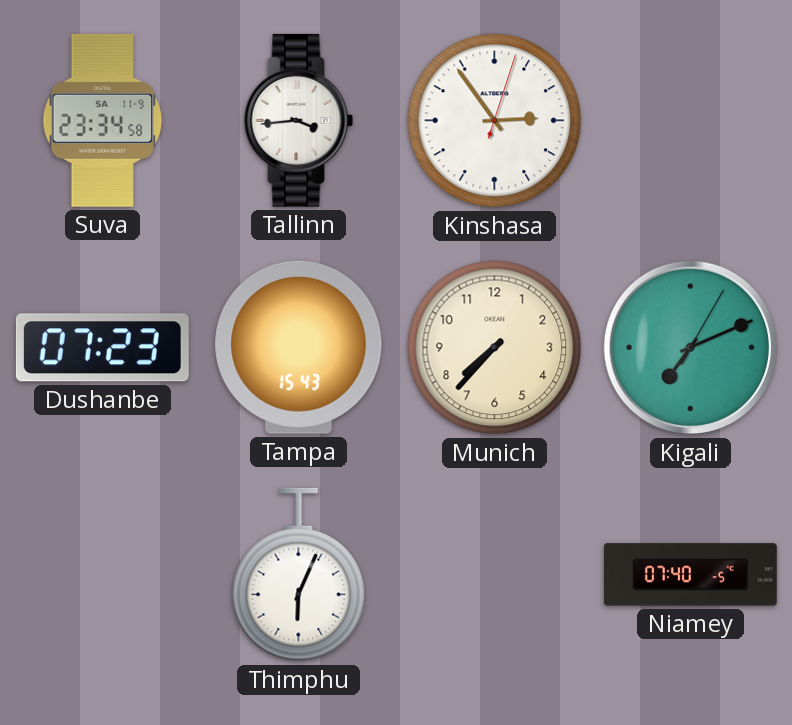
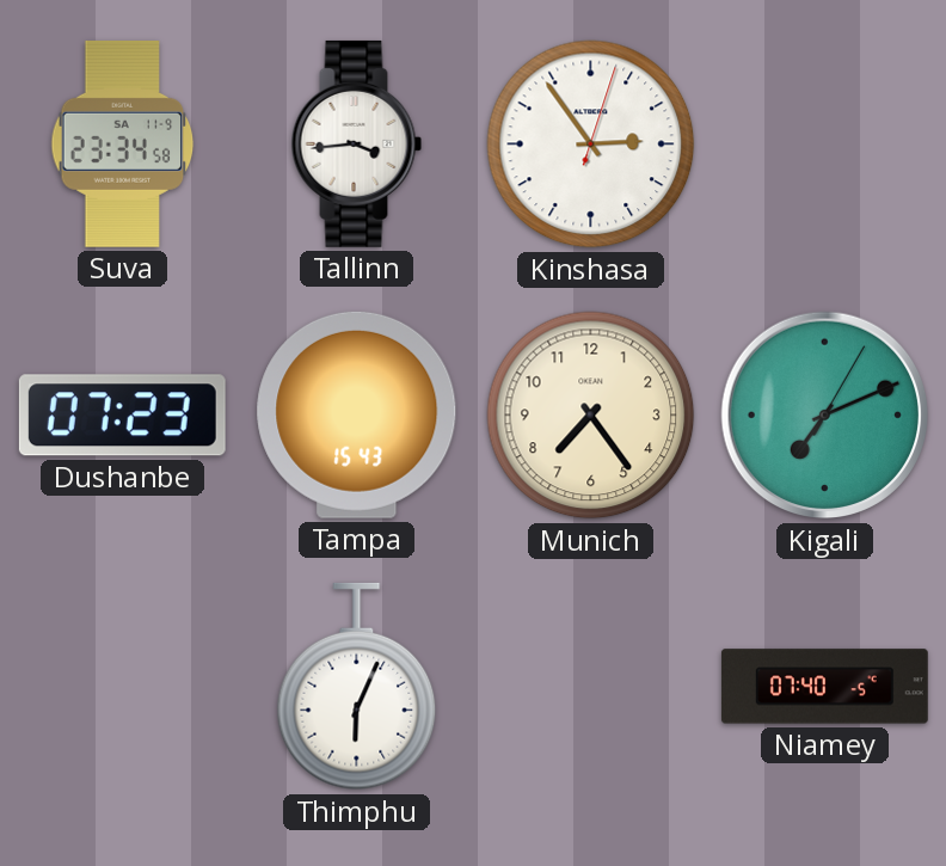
Munich: 7:37 -> 7:24
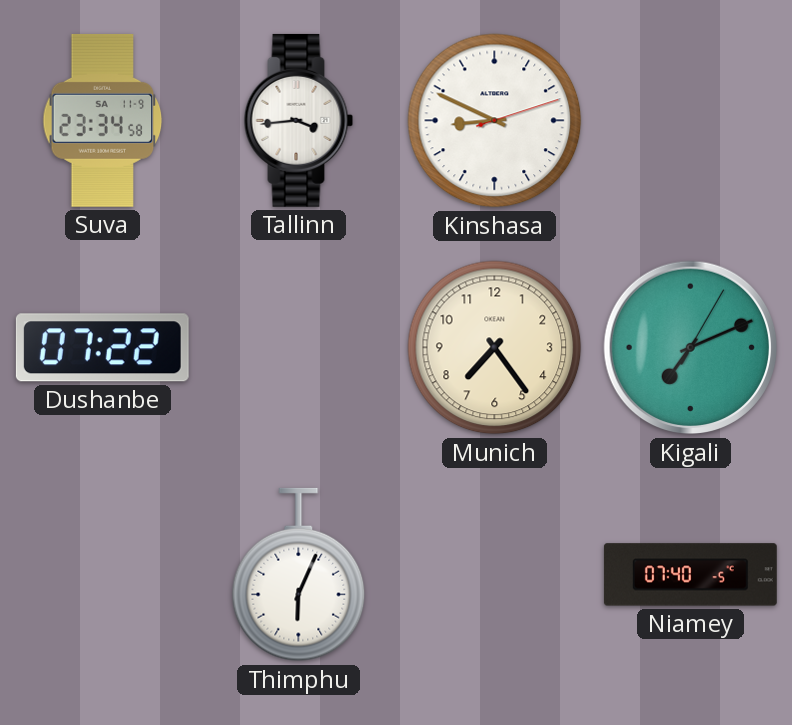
Kinshasa: 2:54 -> 8:49
Dushanbe: 07:23 -> 07:22
Tampa: 15:43 -> none
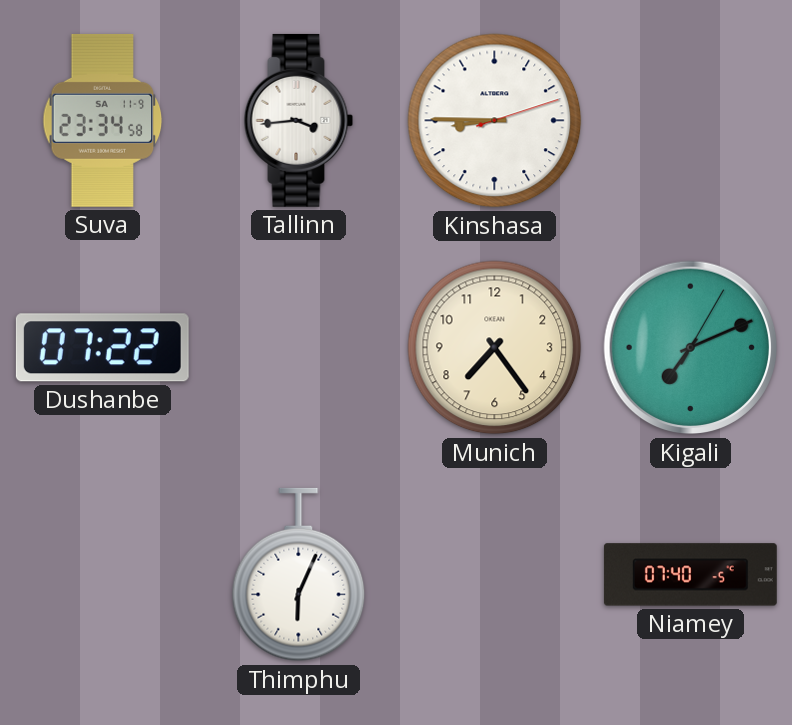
Kinshasa: 8:49 -> 8:45
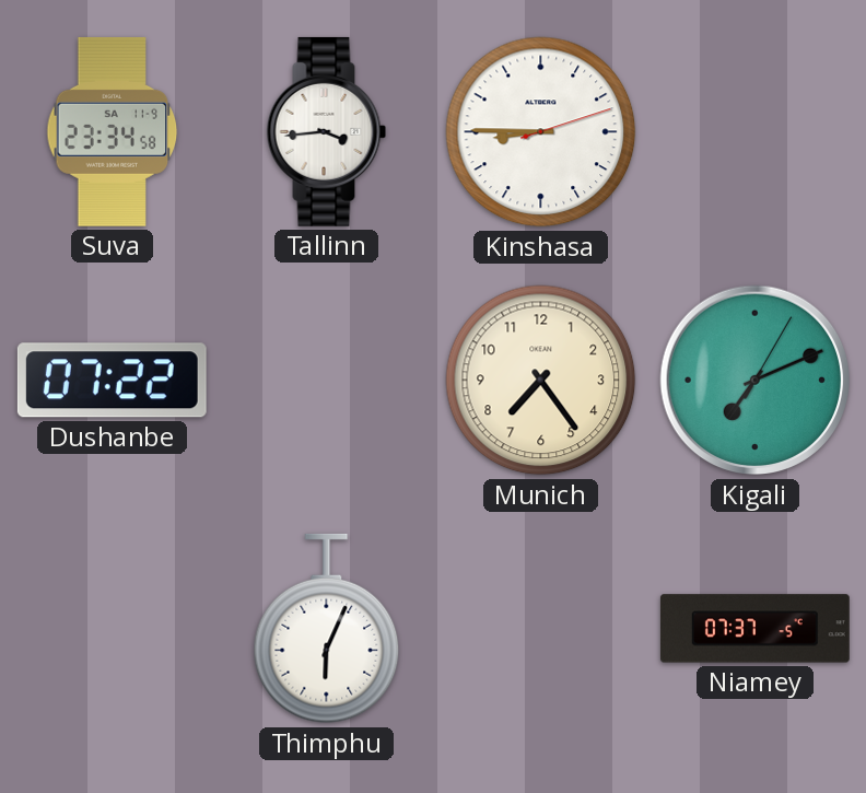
Niamey: 07:40 -> 07:37
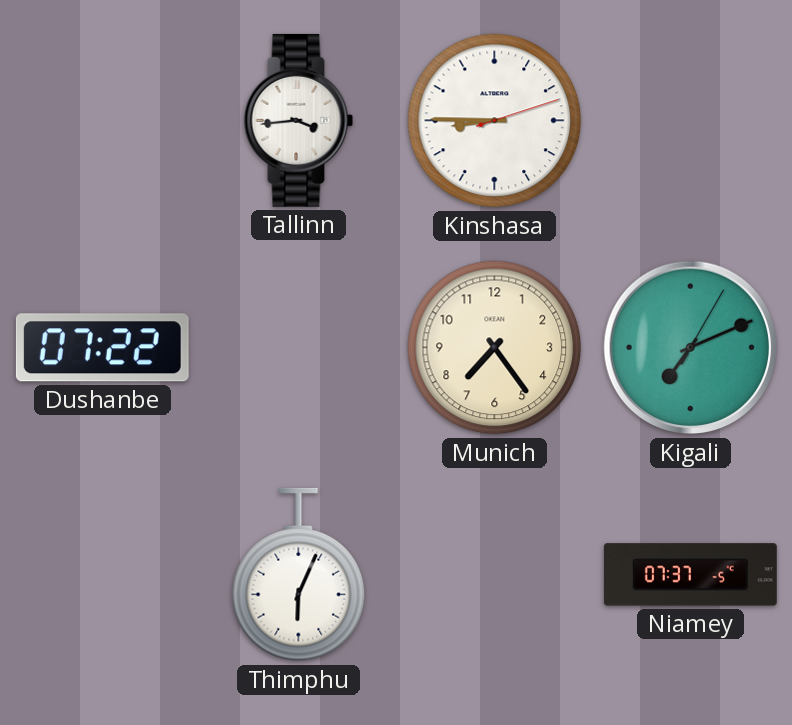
Suva: 23:34 -> none
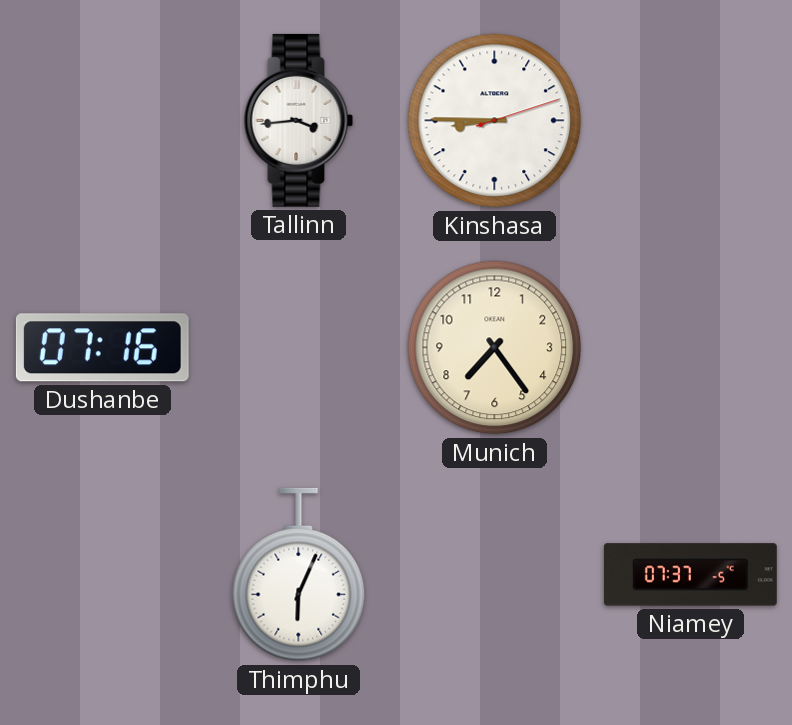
Dushanbe: 07:22 -> 07:16
Kigali: 7:11 -> none
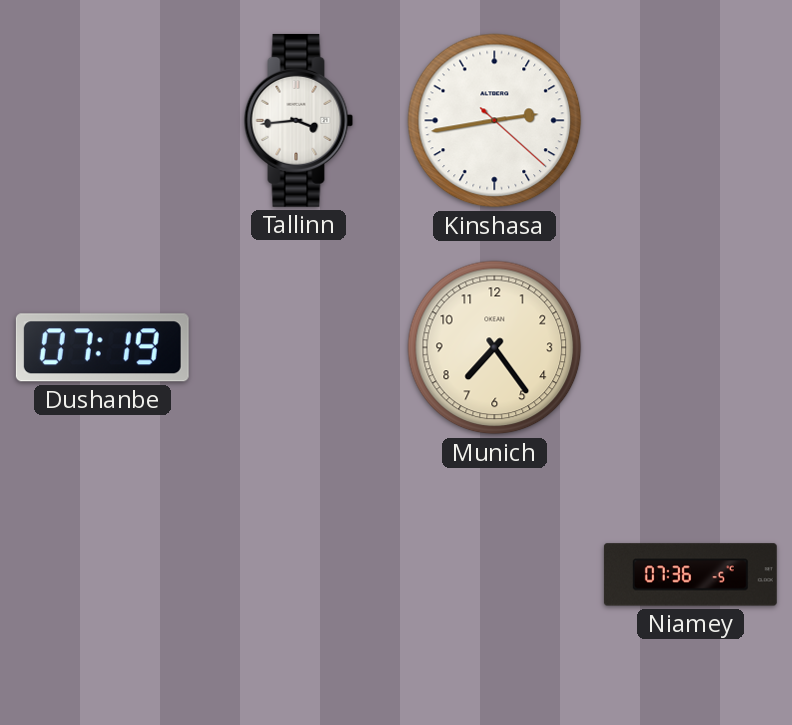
Kinshasa: 8:45 -> 2:43
Dushanbe: 07:16 -> 07:19
Thimphu: 6:04 -> none
Niamey: 07:37 -> 07:36
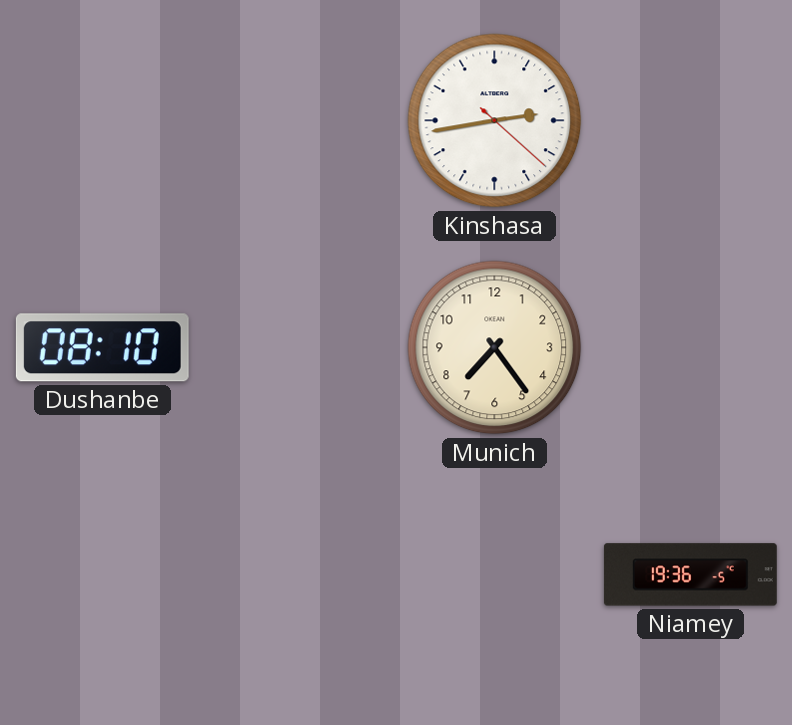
Tallinn: 3:44 -> none
Dushanbe: 07:19 -> 08:10
Niamey: 07:36 -> 19:36
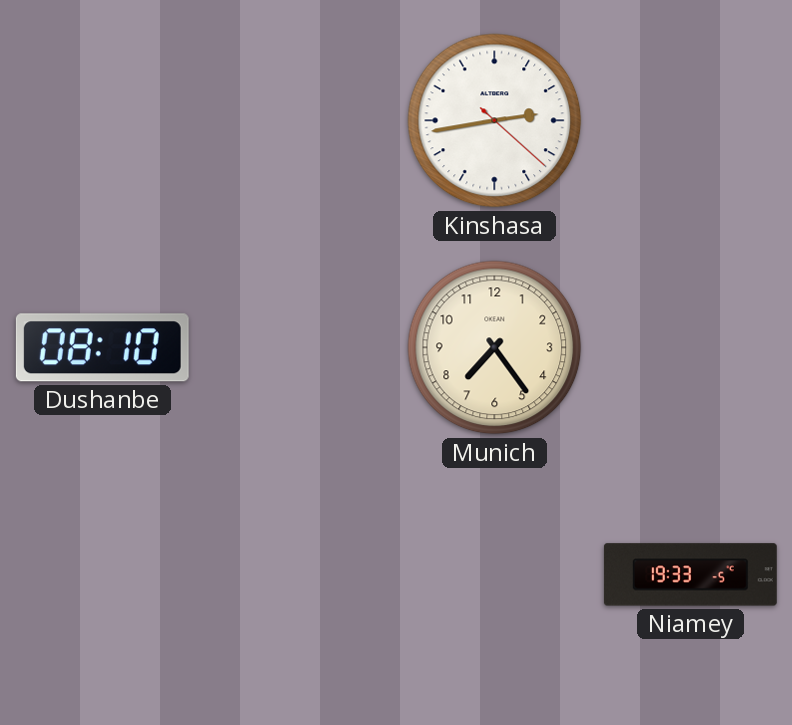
Niamey: 19:36 -> 19:33
